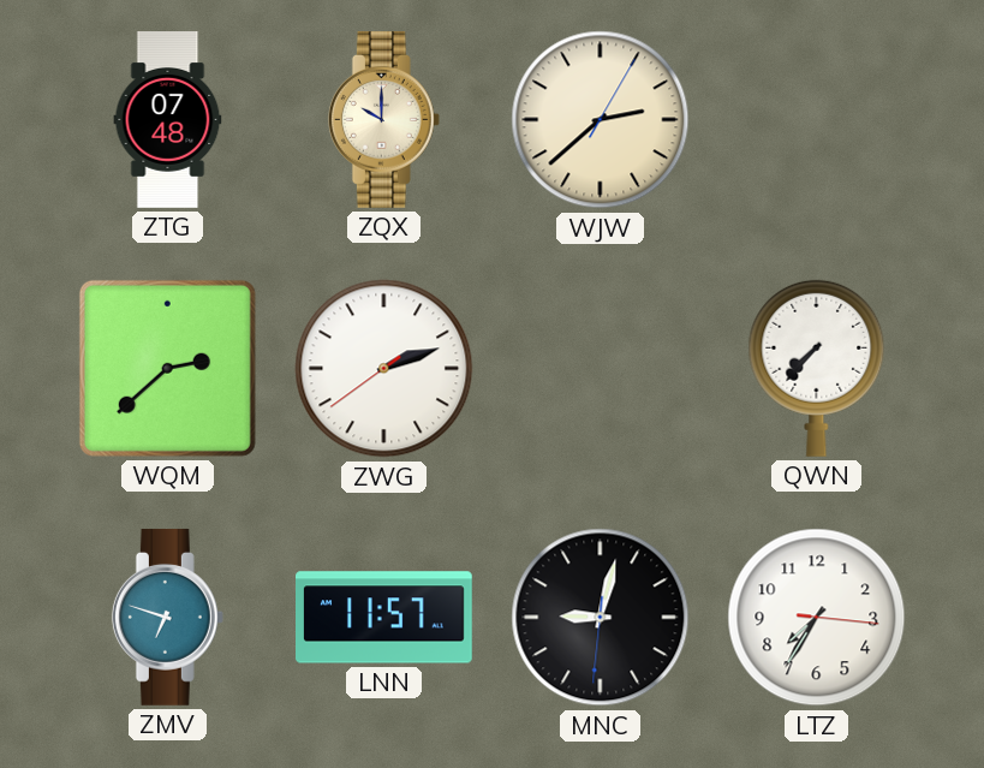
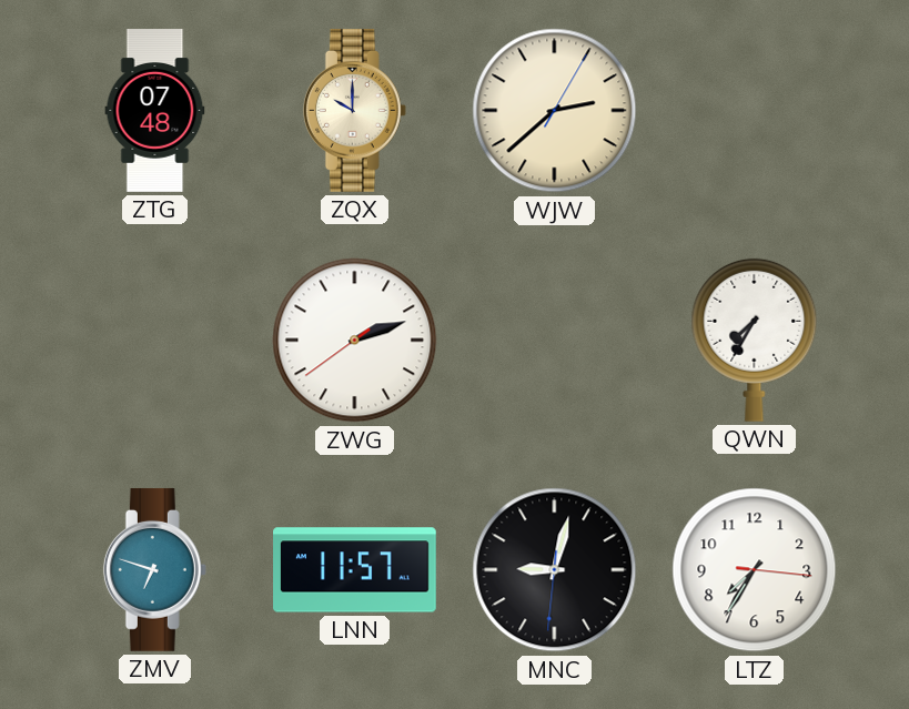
WQM: 2:38 -> none
QWN: 7:37 -> 7:35
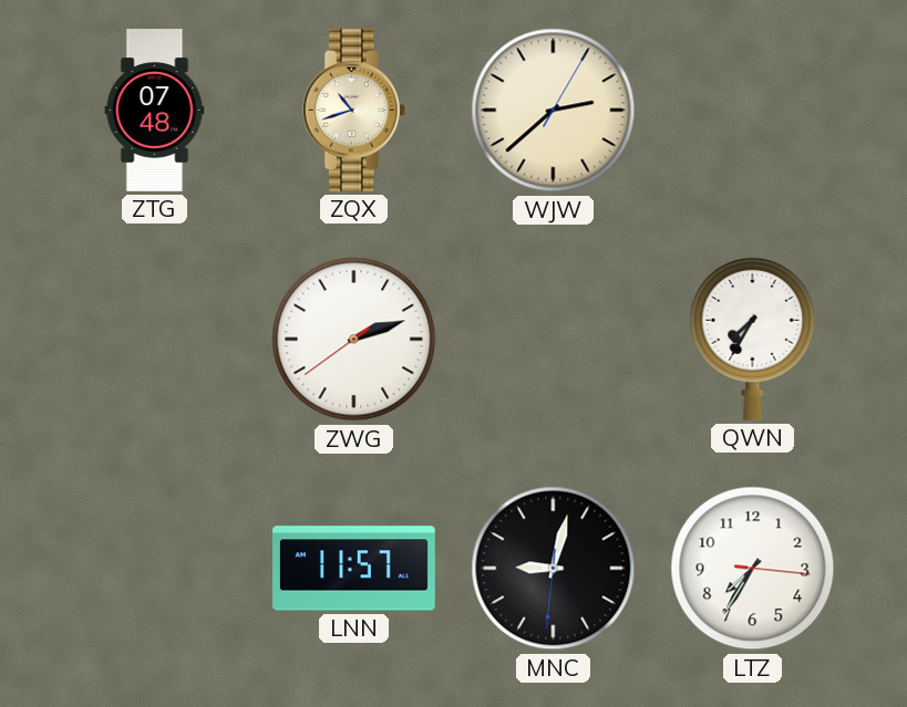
ZQX: 10:00 -> 10:42
ZMV: 6:48 -> none
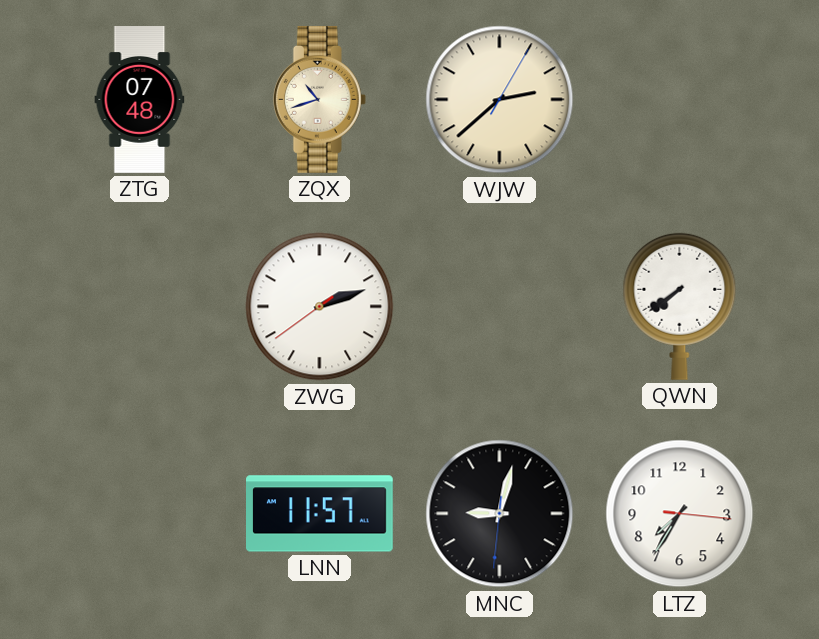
QWN: 7:35 -> 7:39
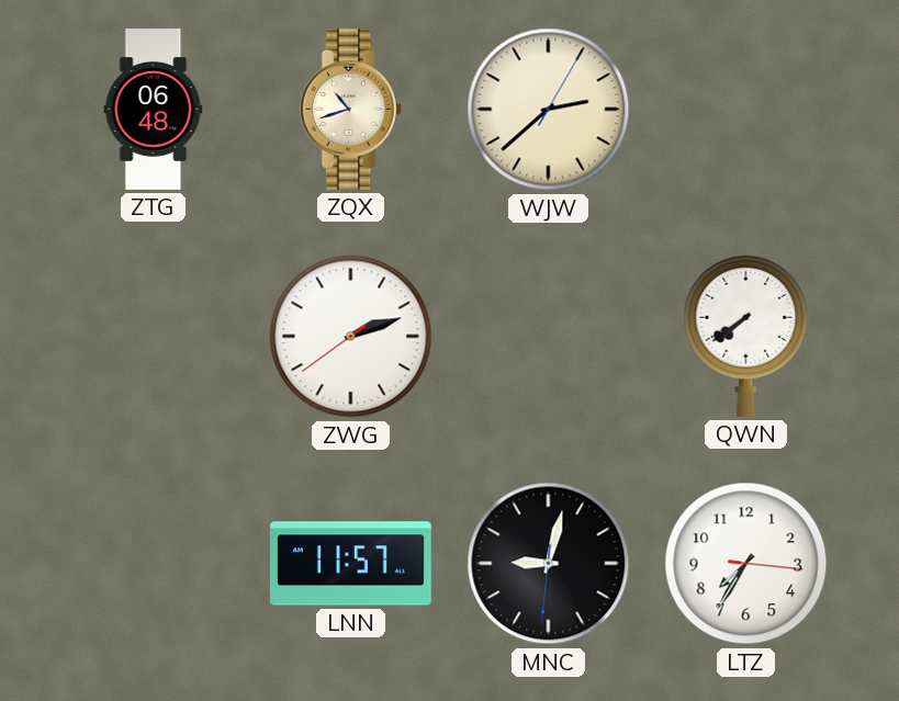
ZTG: 07:48 -> 06:48
